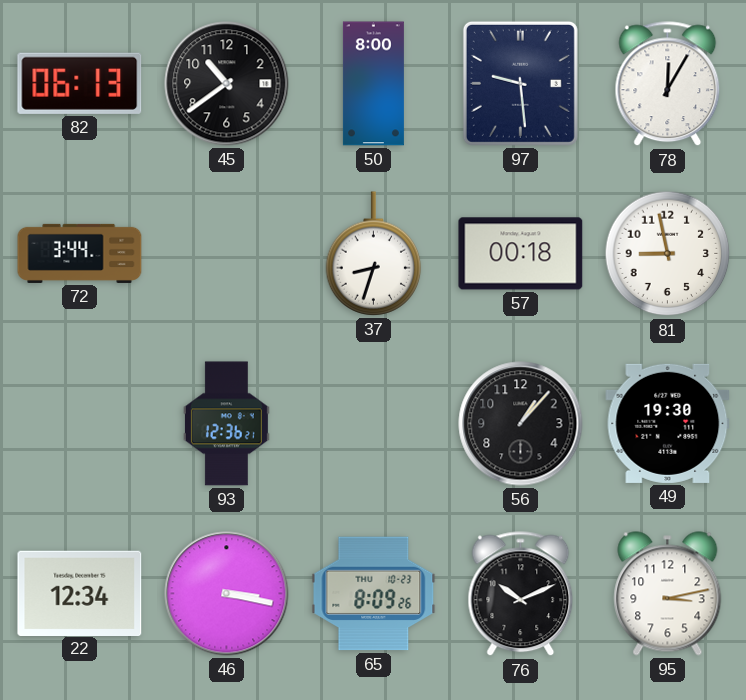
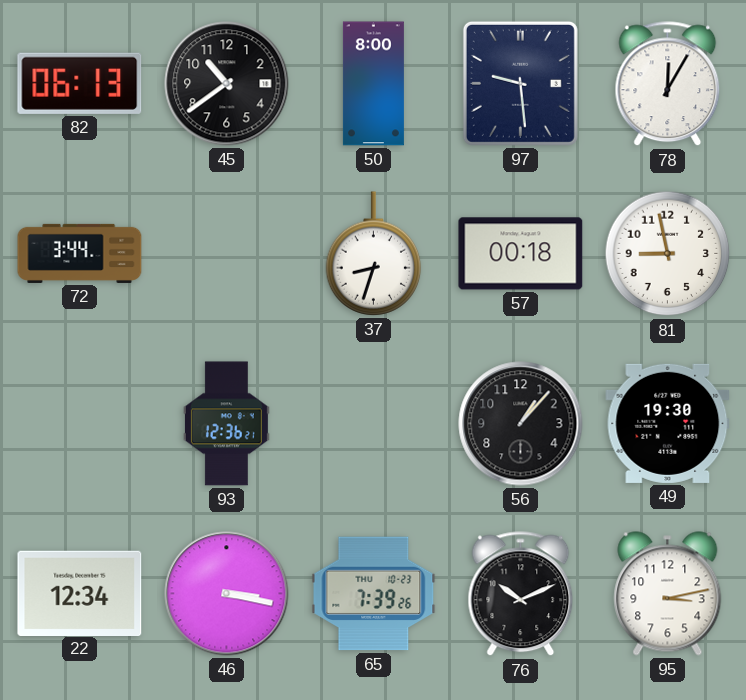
65: 8:09 -> 7:39
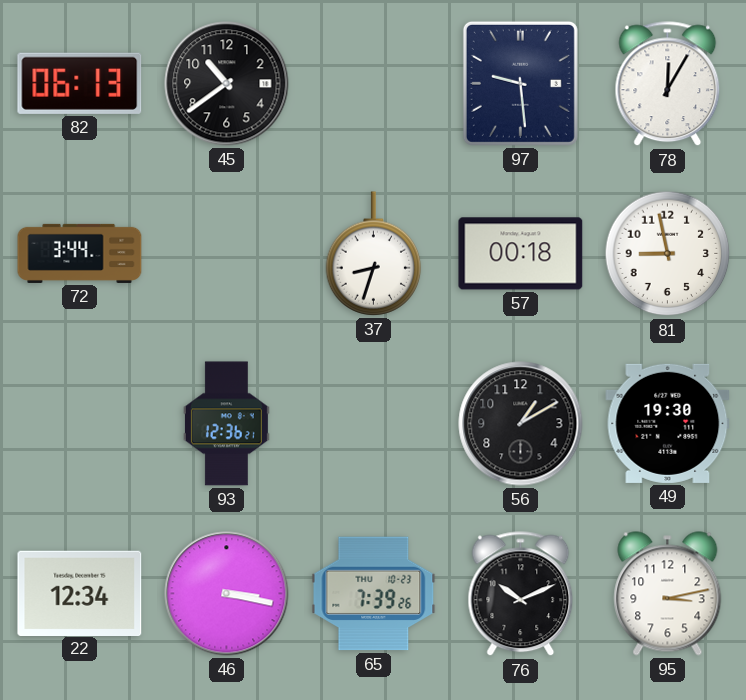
50: 8:00 -> none
56: 1:07 -> 1:10
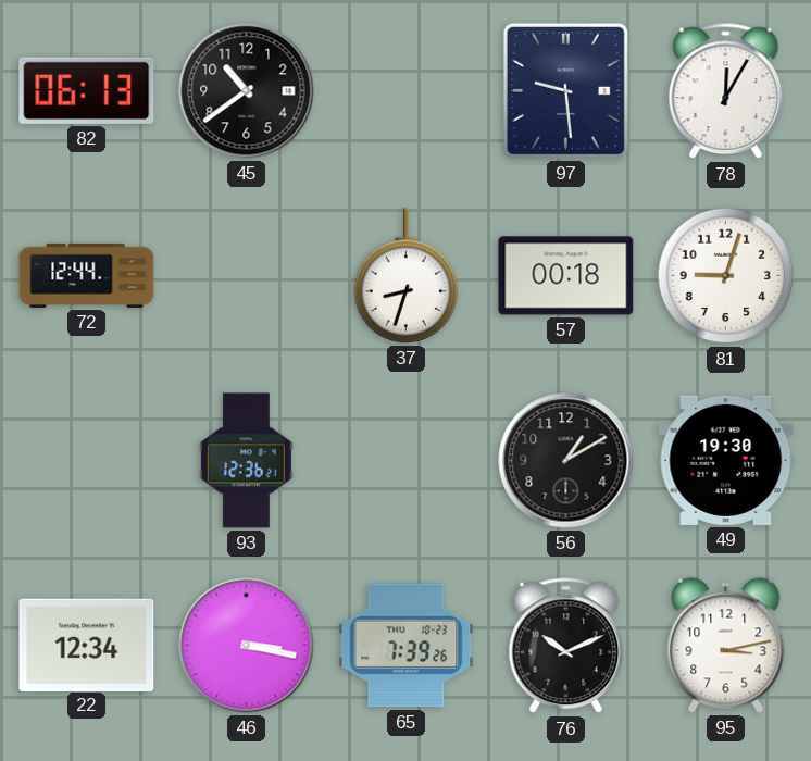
72: 3:44 -> 12:44
81: 8:58 -> 9:03
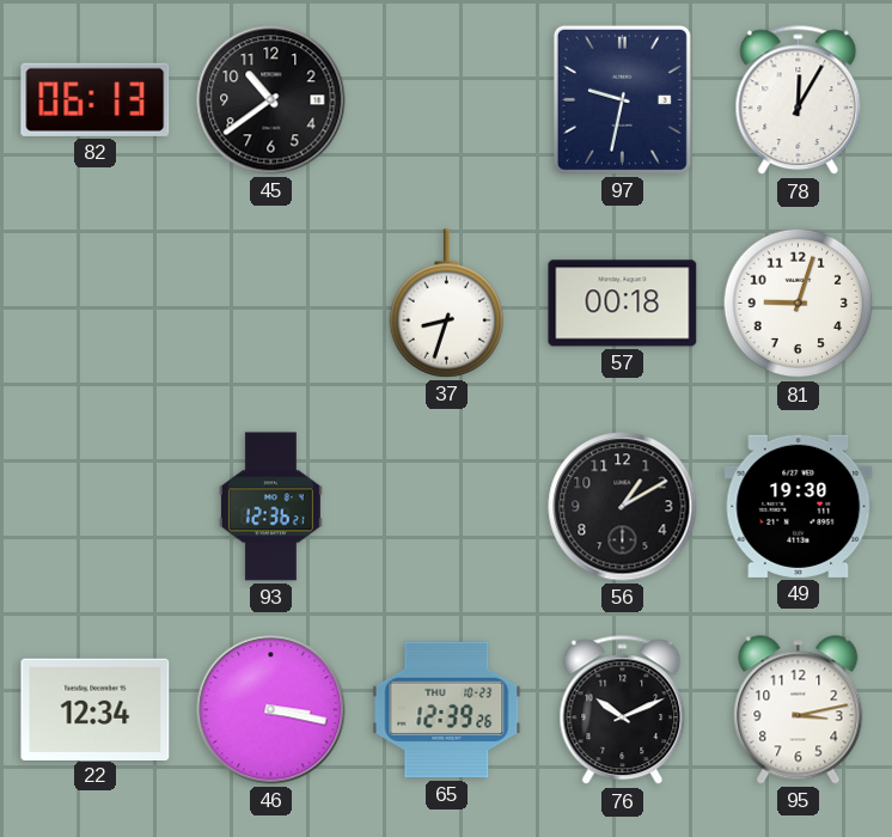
97: 9:29 -> 9:32
72: 12:44 -> none
65: 7:39 -> 12:39
